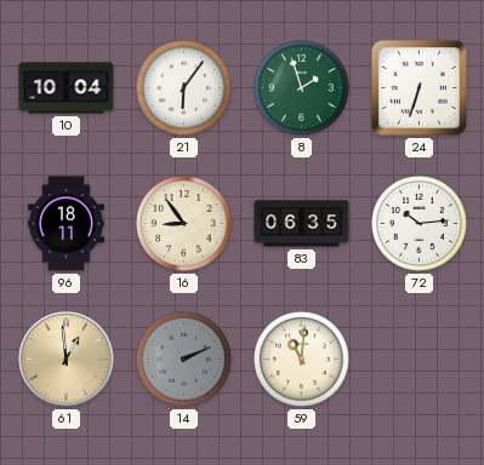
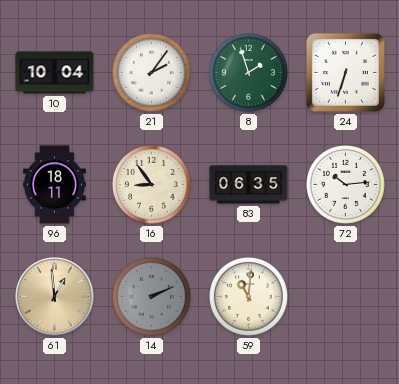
21: 6:06 -> 2:06
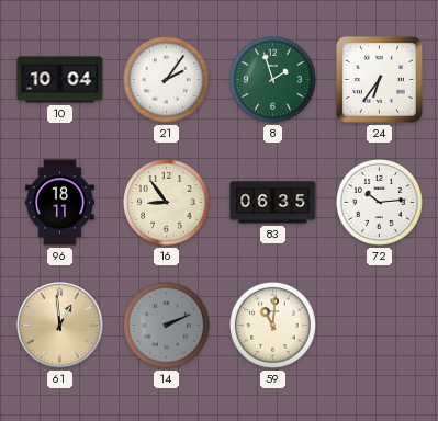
24: 6:33 -> 6:36
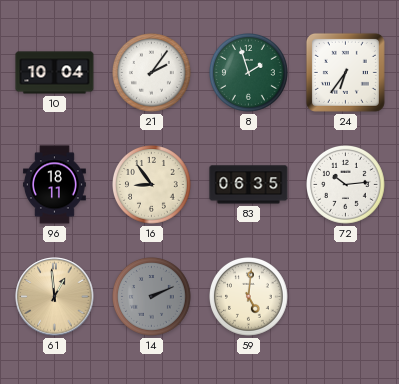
59: 11:01 -> 5:01
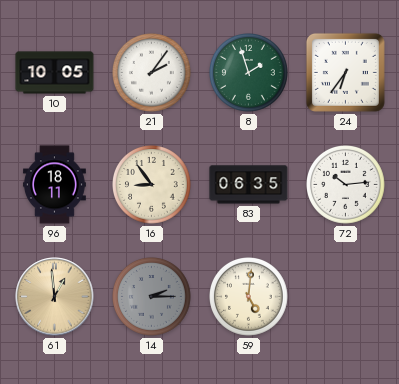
10: 10:04 -> 10:05
14: 2:11 -> 2:15
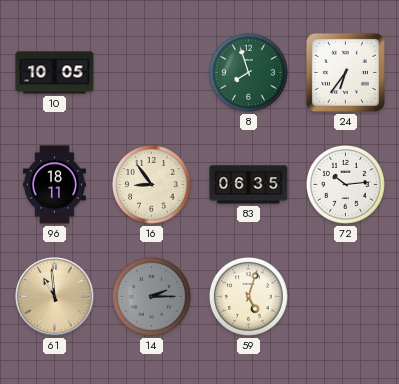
21: 2:06 -> none
8: 1:57 -> 7:57
61: 12:59 -> 10:59
59: 5:01 -> 5:03
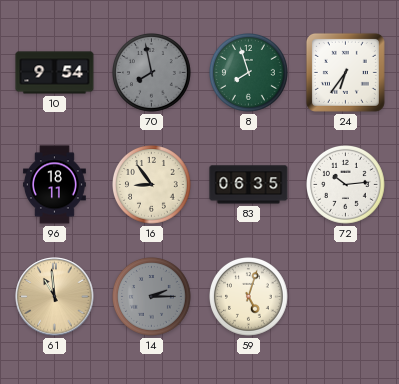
10: 10:05 -> 9:54
70: none -> 7:58
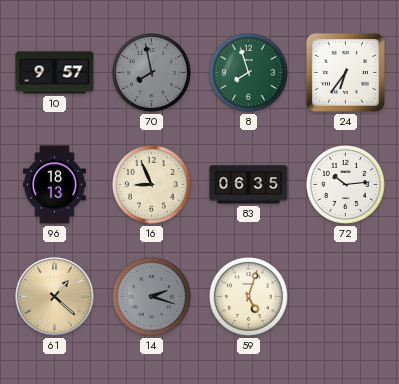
10: 9:54 -> 9:57
96: 18:11 -> 18:13
16: 8:54 -> 8:56
61: 10:59 -> 1:22
14: 2:15 -> 2:18
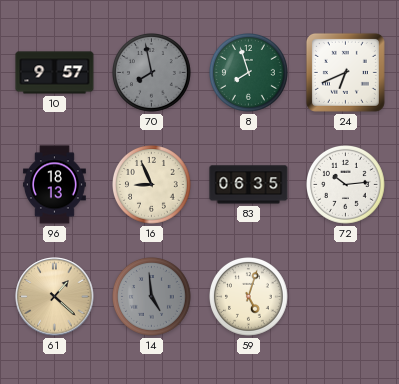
24: 6:36 -> 6:41
14: 2:18 -> 4:59
